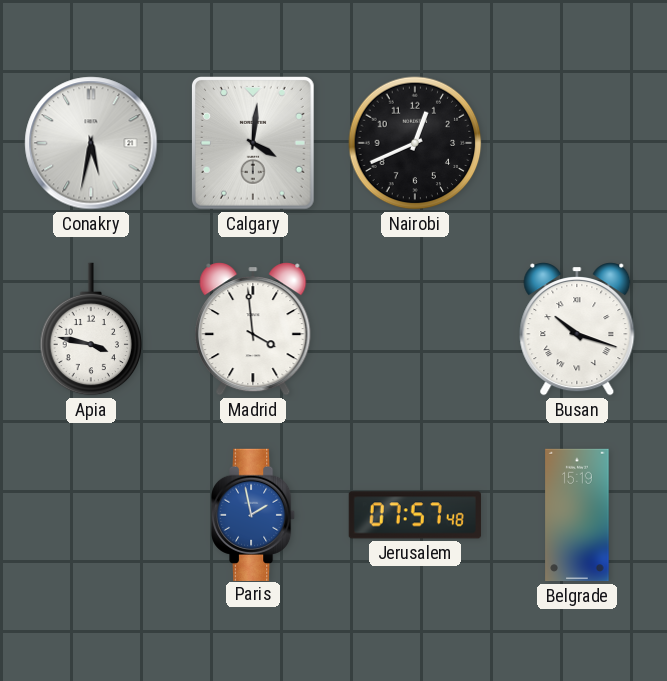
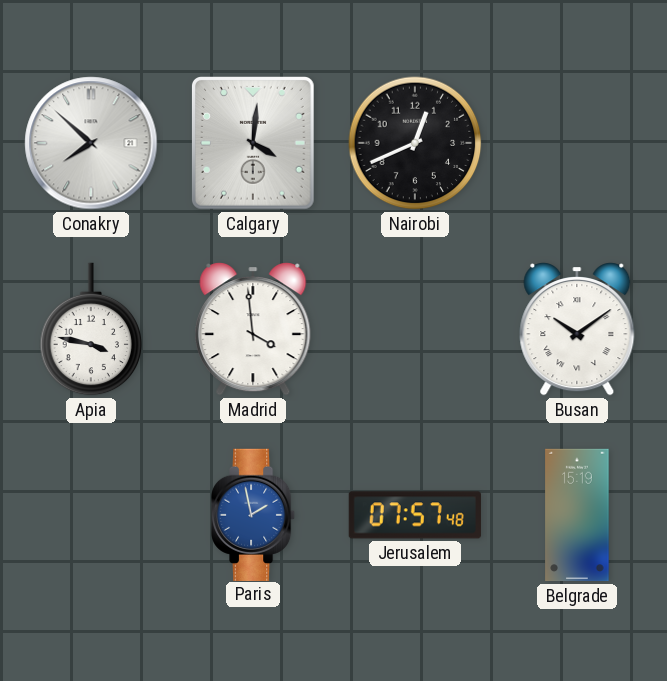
Conakry: 5:32 -> 7:52
Busan: 10:18 -> 10:09
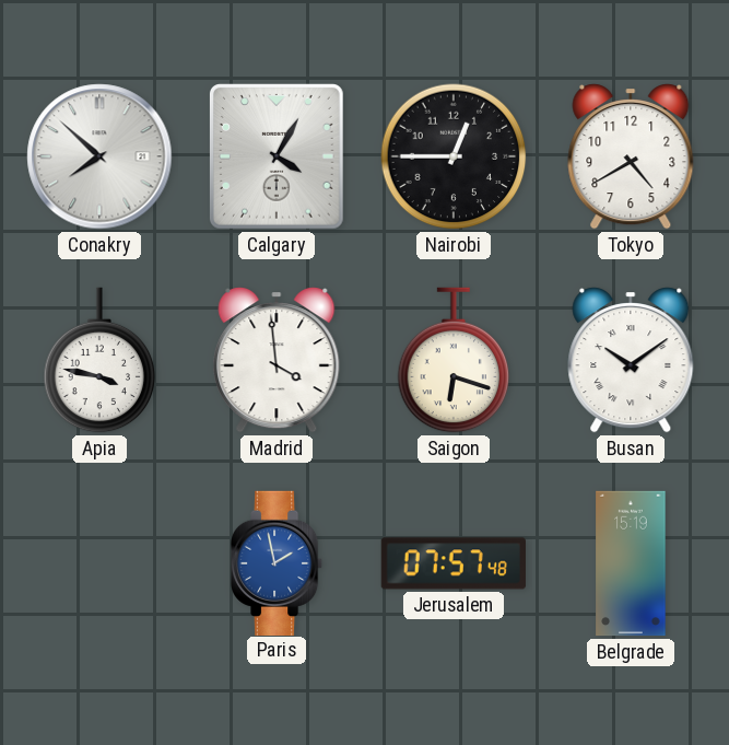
Calgary: 4:01 -> 4:05
Nairobi: 12:41 -> 12:45
Tokyo: none -> 4:40
Saigon: none -> 6:18
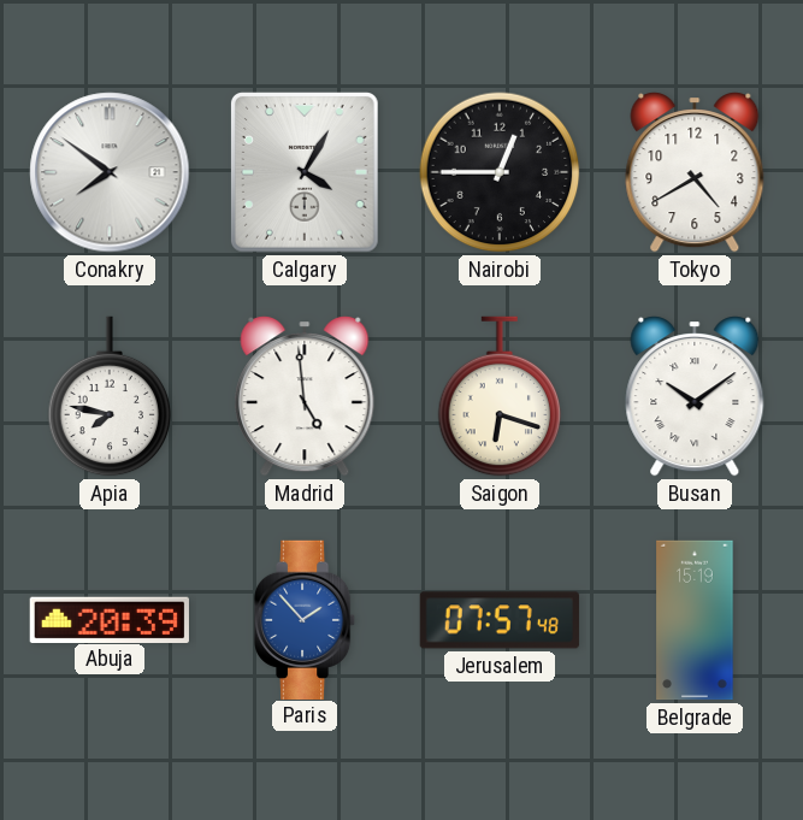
Conakry: 7:52 -> 7:51
Apia: 3:47 -> 7:47
Madrid: 3:59 -> 4:59
Abuja: none -> 20:39
Paris: 1:58 -> 1:53
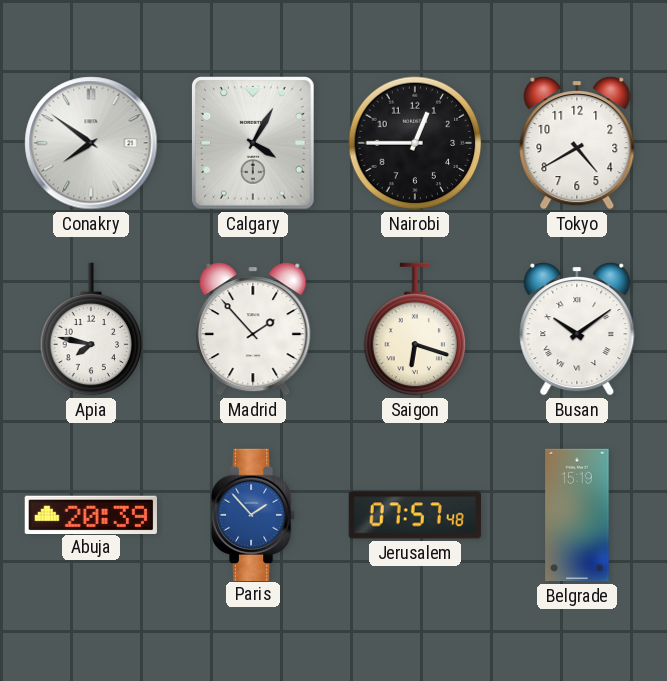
Madrid: 4:59 -> 1:53
